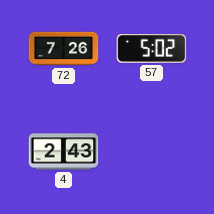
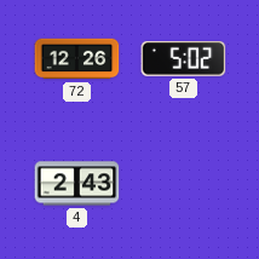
72: 7:26 -> 12:26
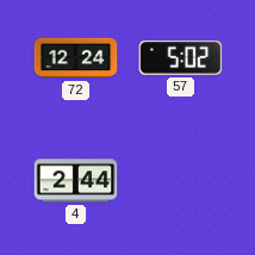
72: 12:26 -> 12:24
4: 2:43 -> 2:44
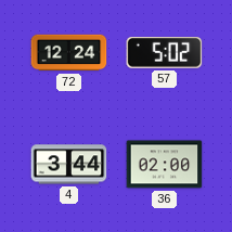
4: 2:44 -> 3:44
36: none -> 02:00
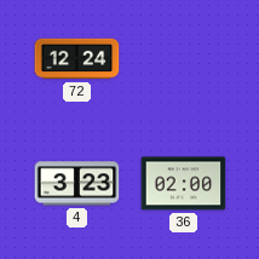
57: 5:02 -> none
4: 3:44 -> 3:23
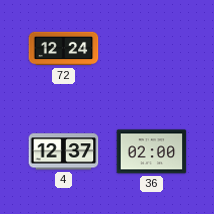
4: 3:23 -> 12:37
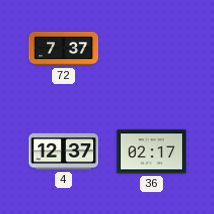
72: 12:24 -> 7:37
36: 02:00 -> 02:17
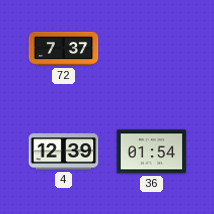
4: 12:37 -> 12:39
36: 02:17 -> 01:54
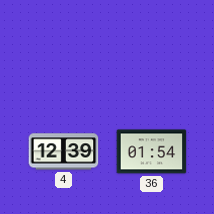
72: 7:37 -> none
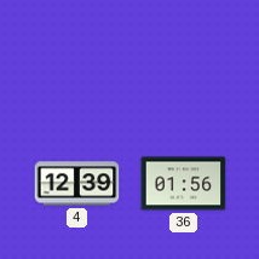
36: 01:54 -> 01:56
